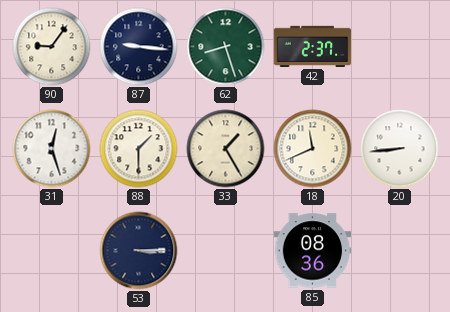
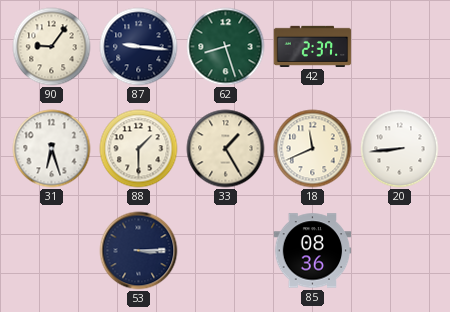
31: 12:27 -> 6:27
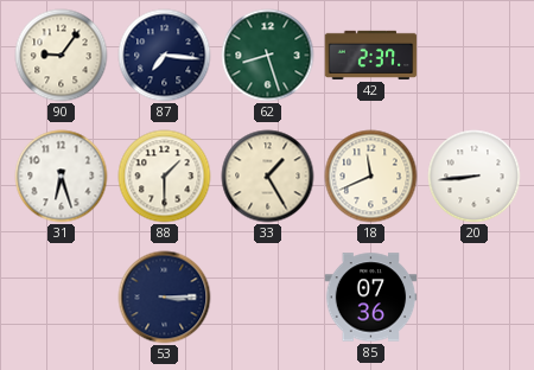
87: 9:16 -> 7:16
85: 08:36 -> 07:36
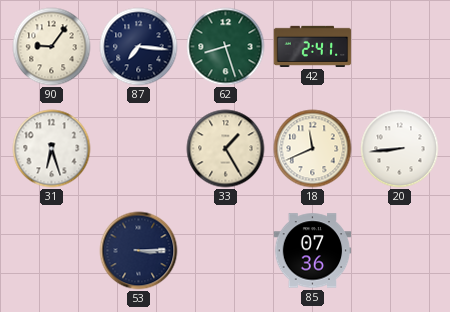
42: 2:37 -> 2:41
88: 1:30 -> none
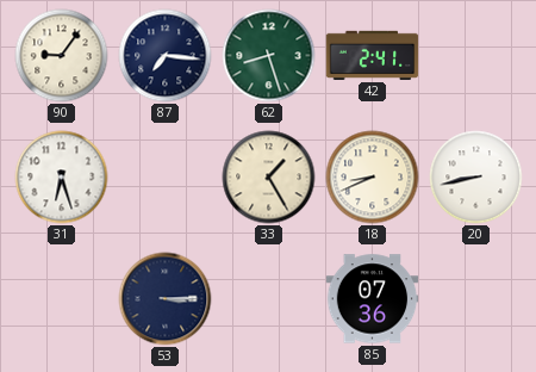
18: 11:41 -> 8:41
20: 8:44 -> 8:43
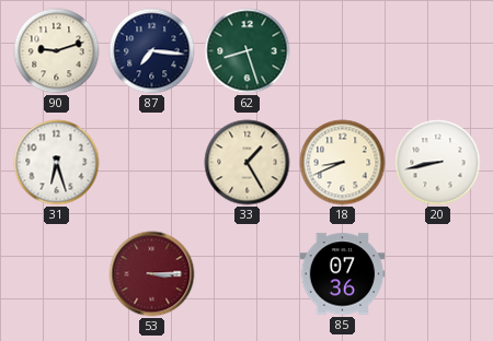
90: 9:06 -> 9:12
42: 2:41 -> none
53 dial: navy -> burgundy
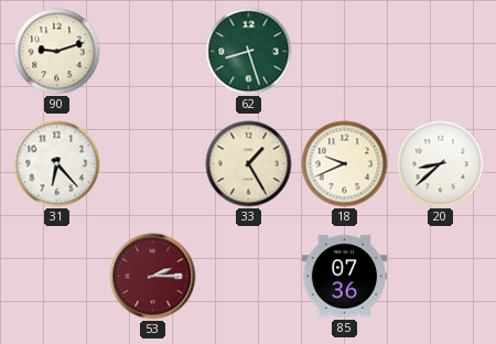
87: 7:16 -> none
31: 6:27 -> 6:23
18: 8:41 -> 9:41
20: 8:43 -> 8:38
53: 3:15 -> 2:15
